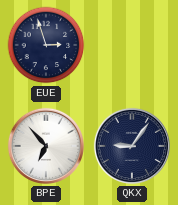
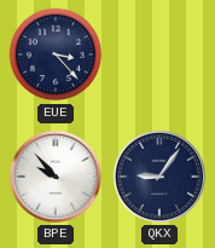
EUE: 2:57 -> 3:23
BPE: 6:53 -> 9:53
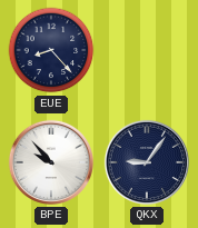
EUE: 3:23 -> 8:23
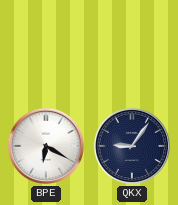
EUE: 8:23 -> none
BPE: 9:53 -> 6:20
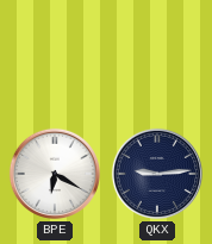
QKX: 9:06 -> 9:14
